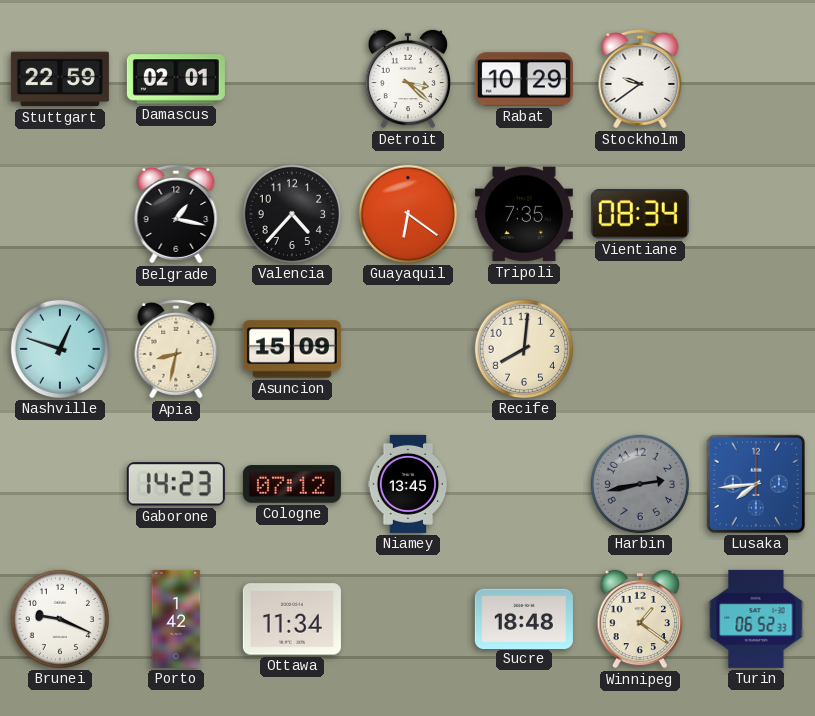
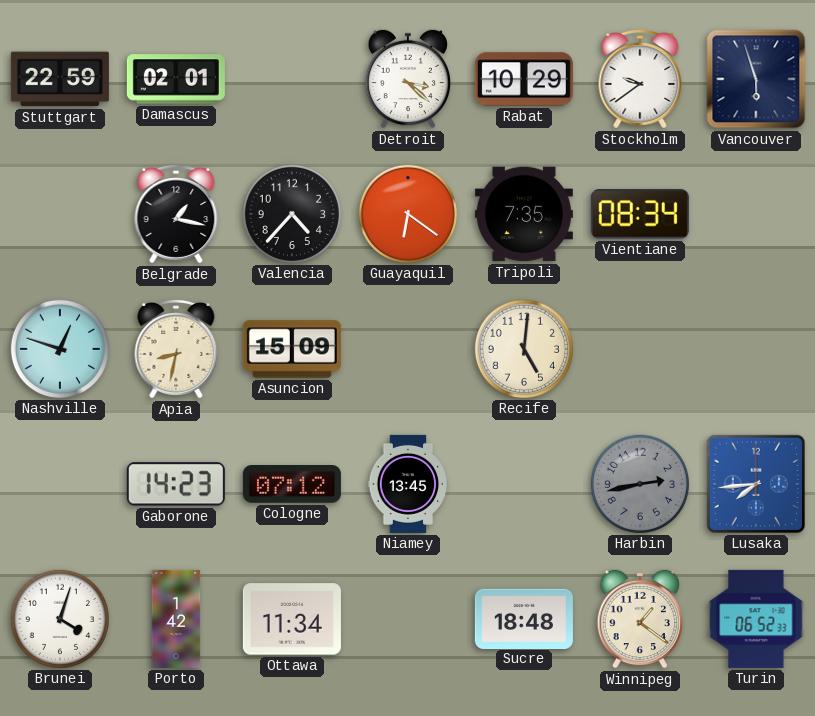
Vancouver: none -> 5:57
Recife: 8:01 -> 5:01
Brunei: 9:19 -> 4:03
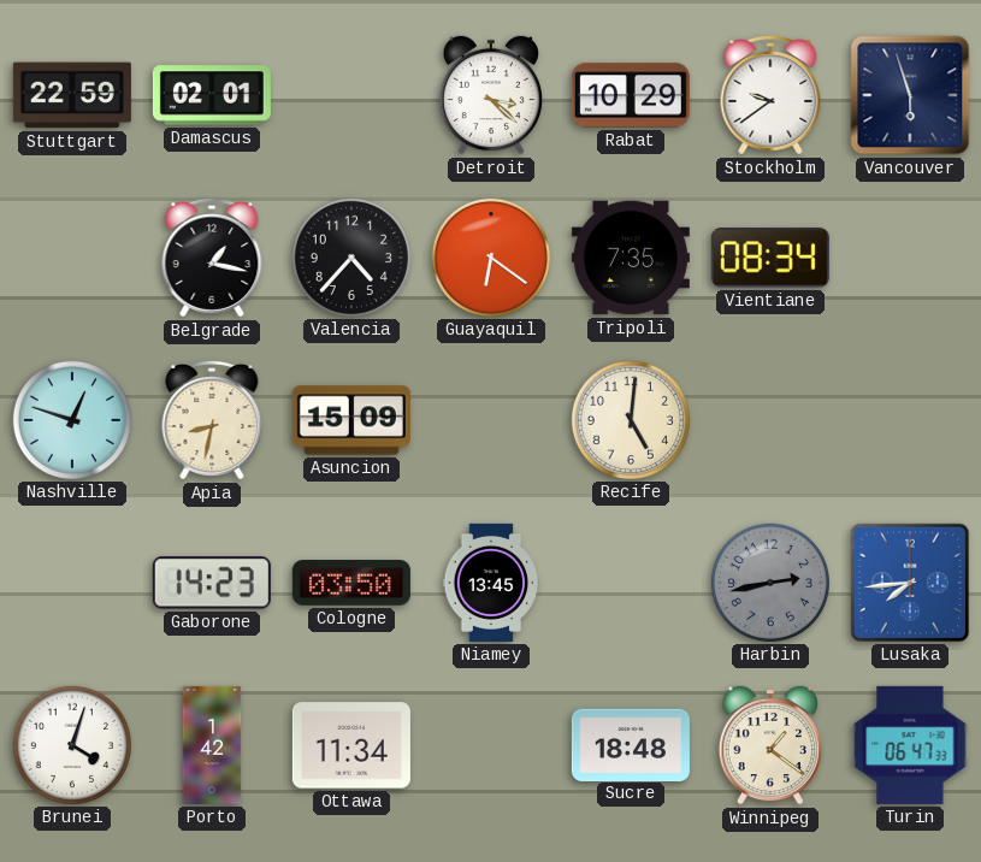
Cologne: 07:12 -> 03:50
Turin: 06:52 -> 06:47
